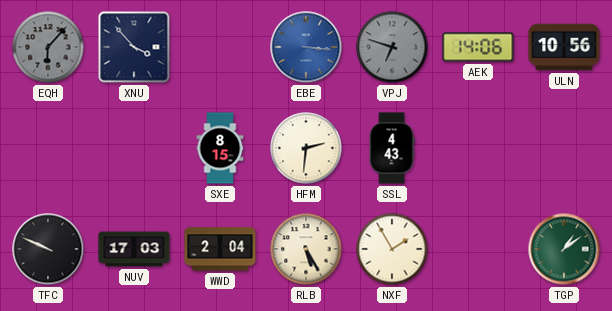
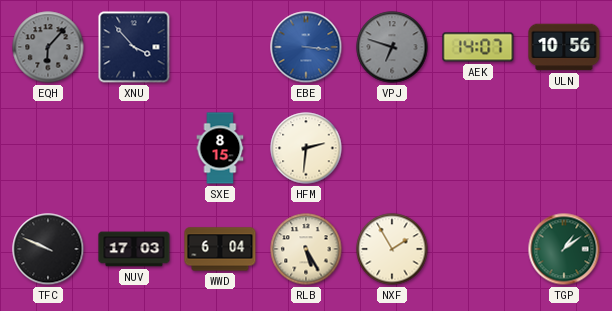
AEK: 14:06 -> 14:07
SSL: 4:43 -> none
WWD: 2:04 -> 6:04
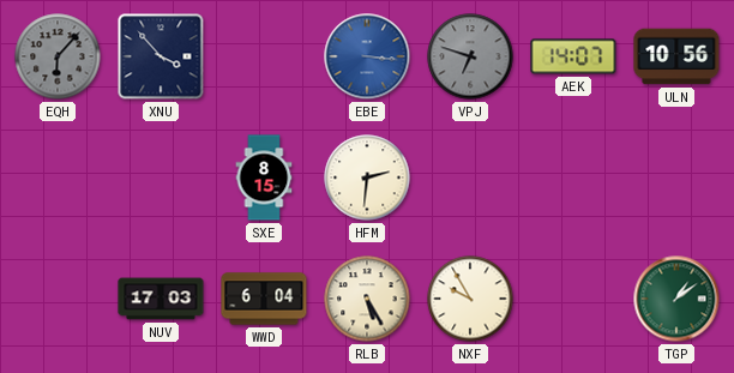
TFC: 9:49 -> none
NXF: 1:55 -> 9:55
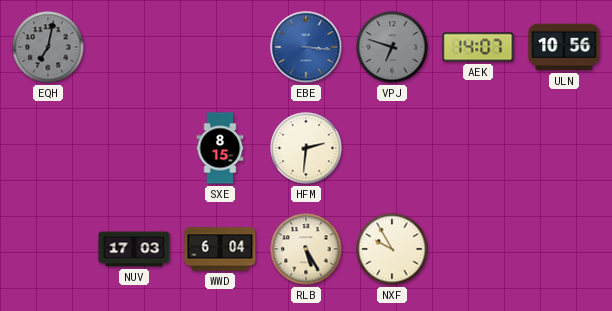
EQH: 6:07 -> 7:02
XNU: 3:53 -> none
TGP: 1:09 -> none
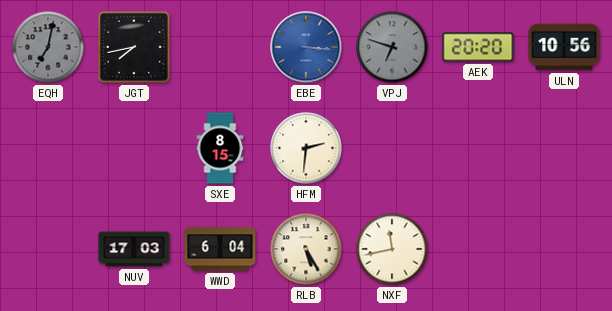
JGT: none -> 7:43
AEK: 14:07 -> 20:20
NXF: 9:55 -> 11:43
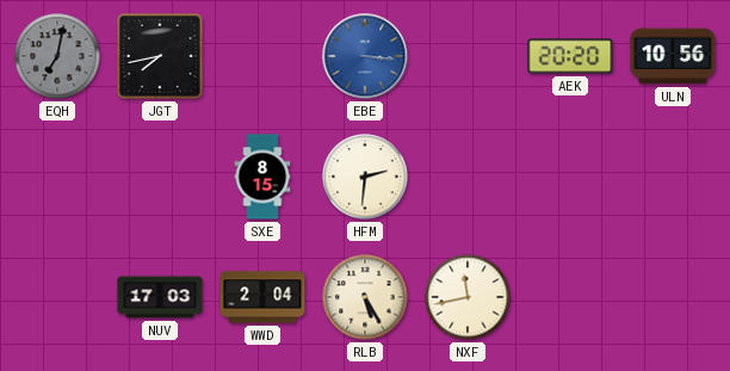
VPJ: 6:48 -> none
WWD: 6:04 -> 2:04
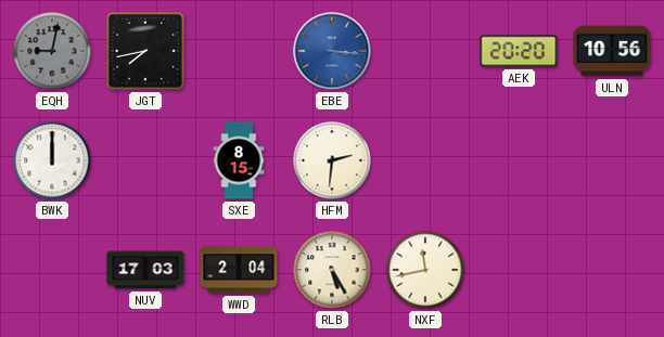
EQH: 7:02 -> 9:02
BWK: none -> 12:00
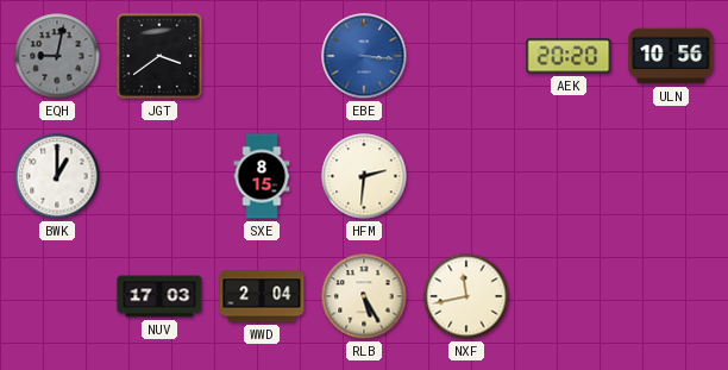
JGT: 7:43 -> 3:39
BWK: 12:00 -> 1:00
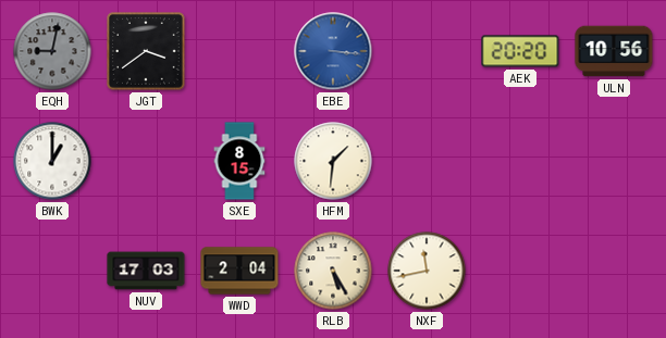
HFM: 2:31 -> 1:31
